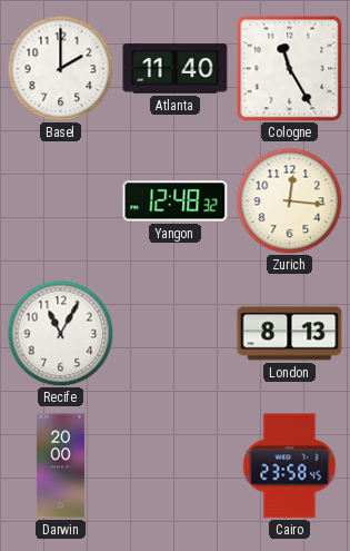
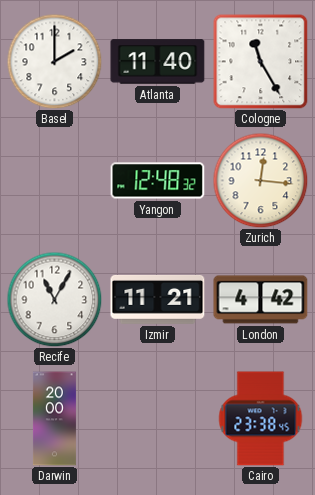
Izmir: none -> 11:21
London: 8:13 -> 4:42
Cairo: 23:58 -> 23:38
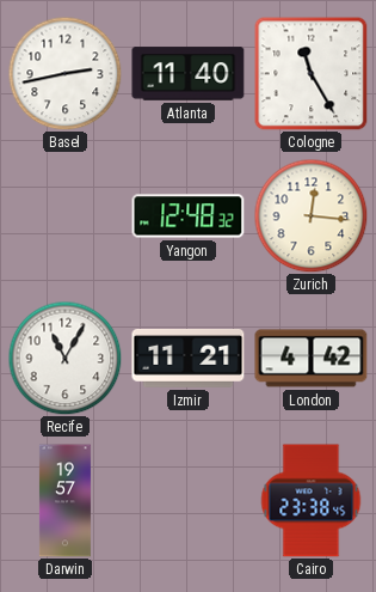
Basel: 2:00 -> 2:43
Darwin: 20:00 -> 19:57
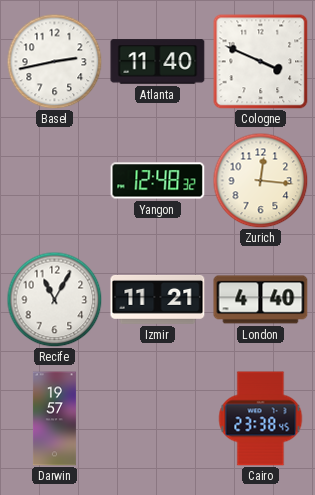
Cologne: 11:25 -> 3:49
London: 4:42 -> 4:40
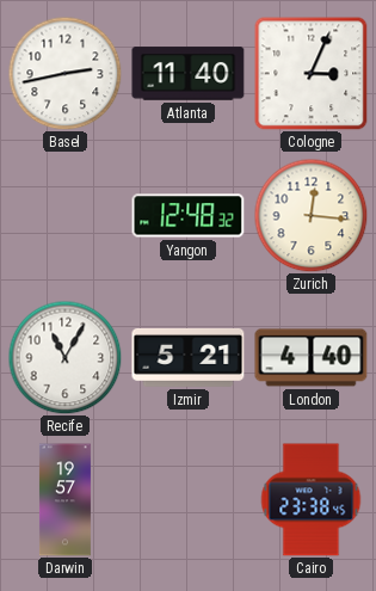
Cologne: 3:49 -> 3:04
Izmir: 11:21 -> 5:21
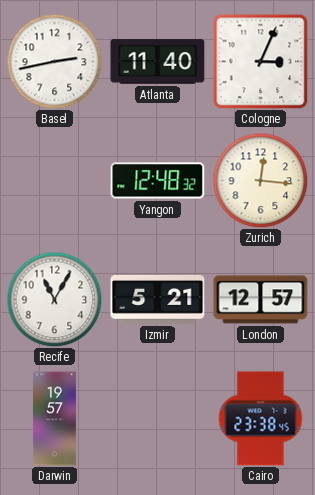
London: 4:40 -> 12:57
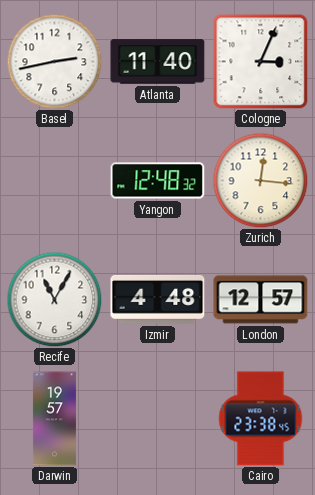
Izmir: 5:21 -> 4:48
